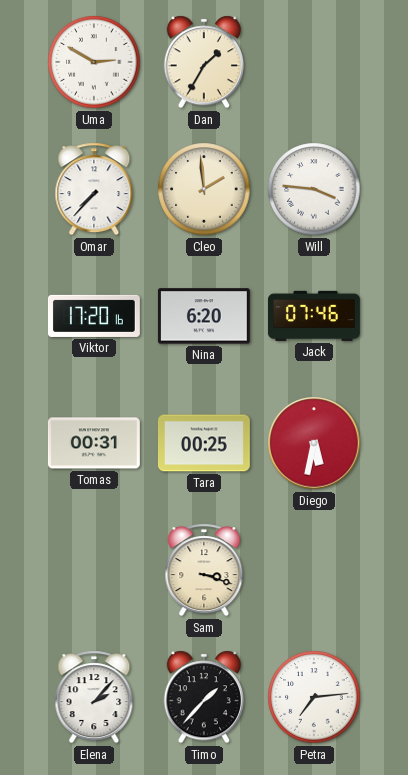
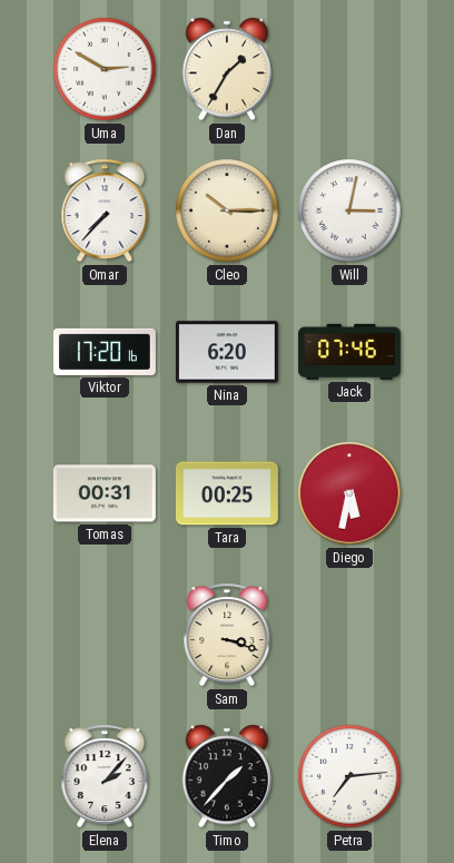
Cleo: 1:59 -> 10:15
Will: 3:46 -> 3:02
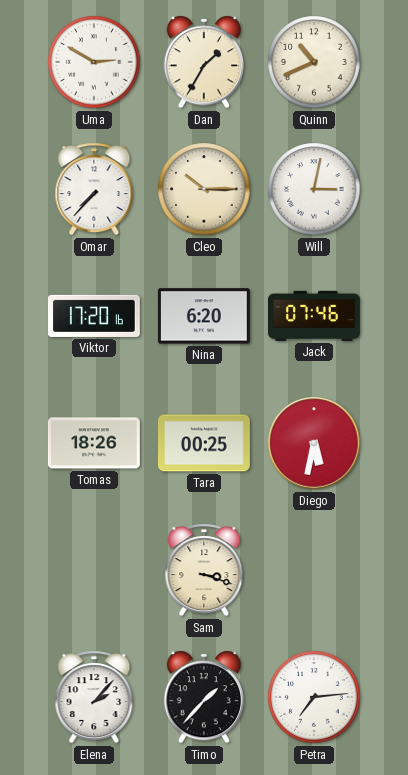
Quinn: none -> 10:41
Tomas: 00:31 -> 18:26
